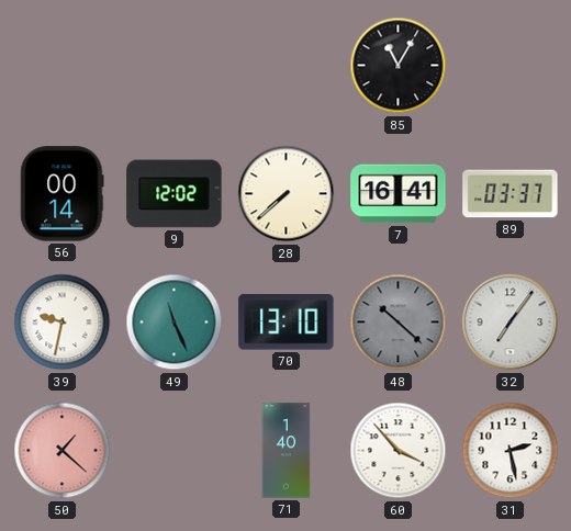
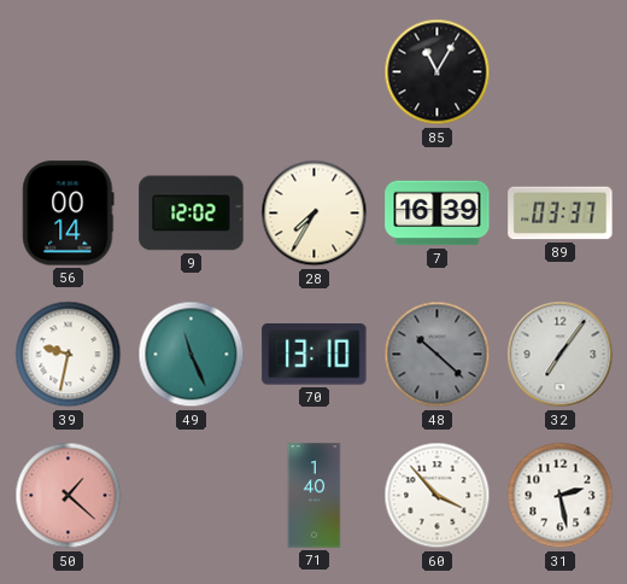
28: 7:38 -> 7:35
7: 16:41 -> 16:39
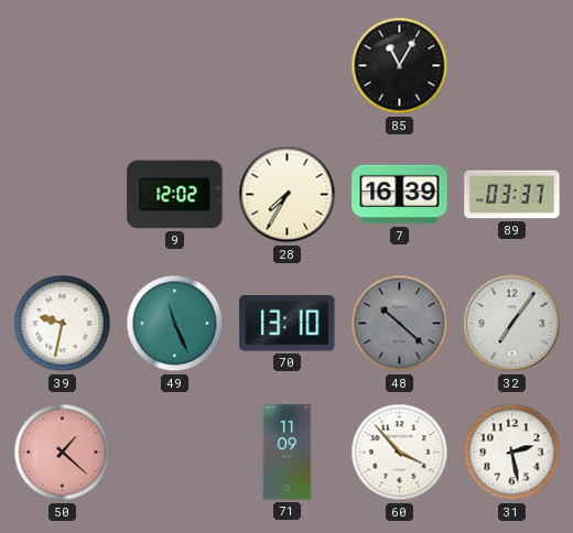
56: 00:14 -> none
71: 1:40 -> 11:09
